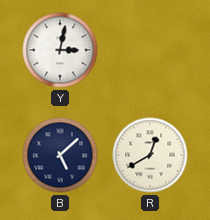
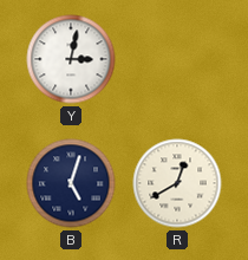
B: 5:08 -> 5:03
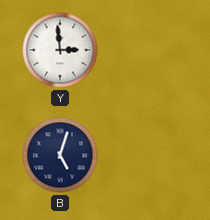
Y: 3:02 -> 2:59
R: 12:40 -> none
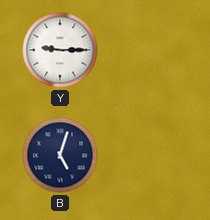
Y: 2:59 -> 9:15
